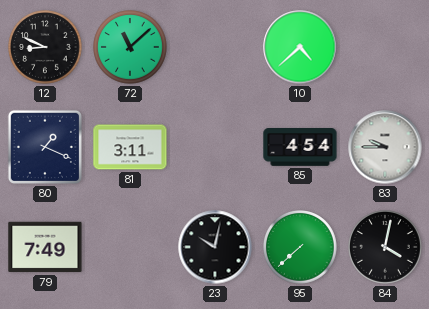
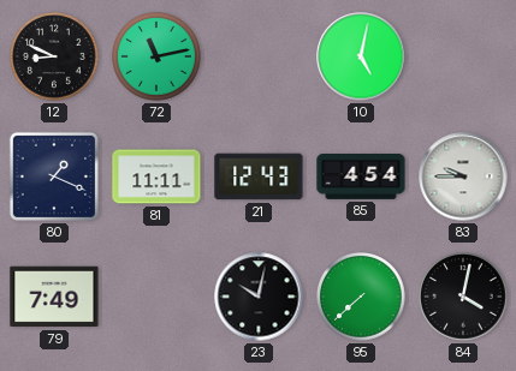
72: 11:08 -> 11:13
10: 4:38 -> 5:02
81: 3:11 -> 11:11
21: none -> 12:43
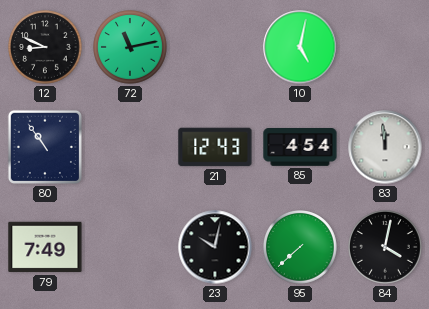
80: 1:19 -> 10:54
81: 11:11 -> none
83: 9:45 -> 11:59
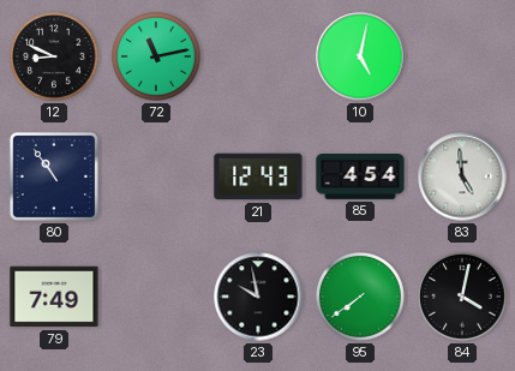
83: 11:59 -> 4:59
23: 10:02 -> 9:58
95: 7:38 -> 7:39
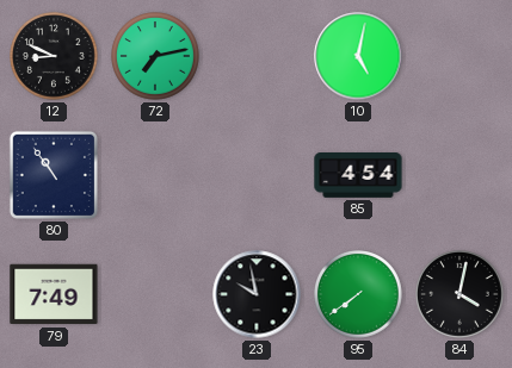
72: 11:13 -> 7:13
21: 12:43 -> none
83: 4:59 -> none
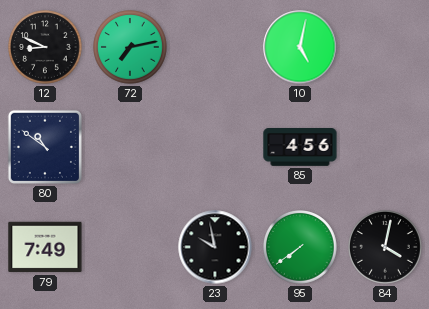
80: 10:54 -> 10:51
85: 4:54 -> 4:56
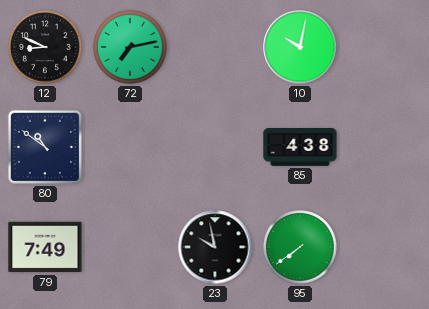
10: 5:02 -> 10:02
85: 4:56 -> 4:38
84: 4:02 -> none
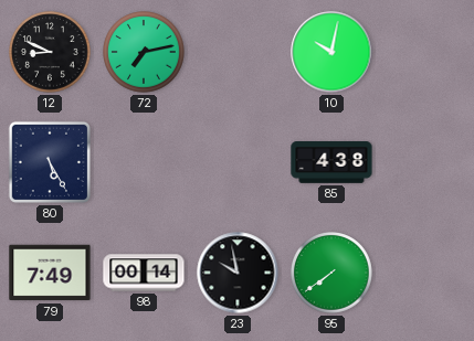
80: 10:51 -> 5:25
98: none -> 00:14
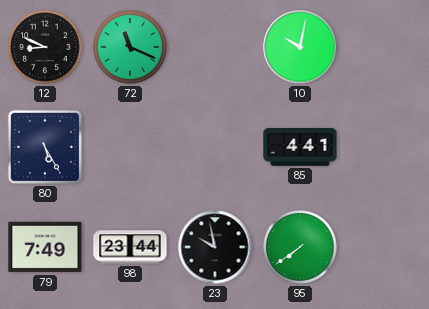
72: 7:13 -> 11:19
85: 4:38 -> 4:41
98: 00:14 -> 23:44
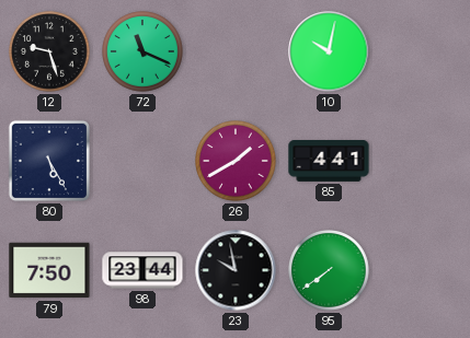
12: 8:49 -> 9:27
26: none -> 1:40
79: 7:49 -> 7:50
